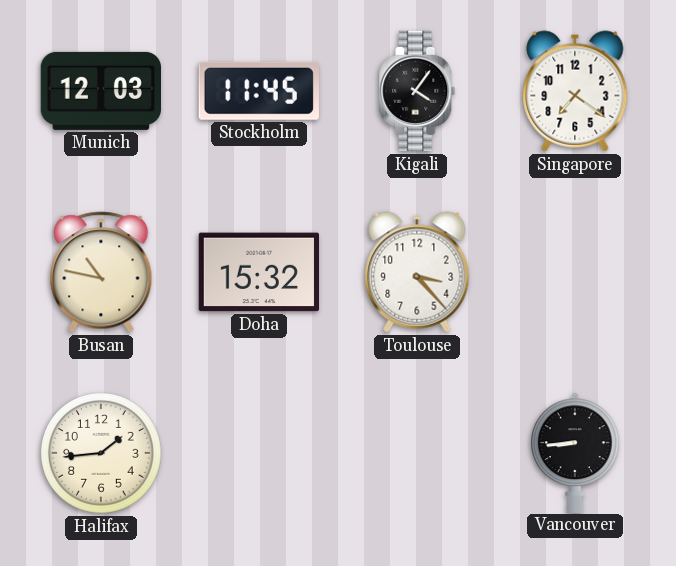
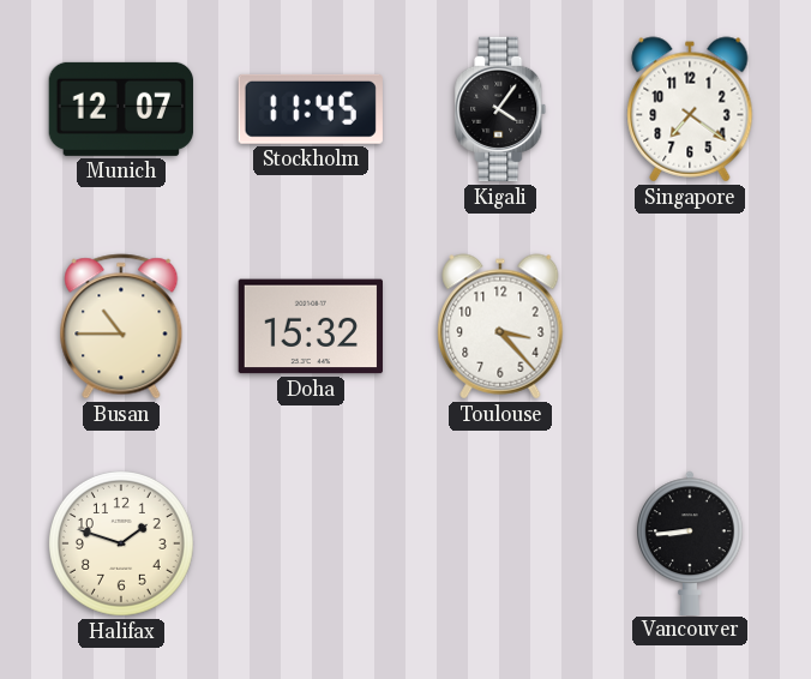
Munich: 12:03 -> 12:07
Busan: 10:47 -> 10:45
Halifax: 1:44 -> 1:48
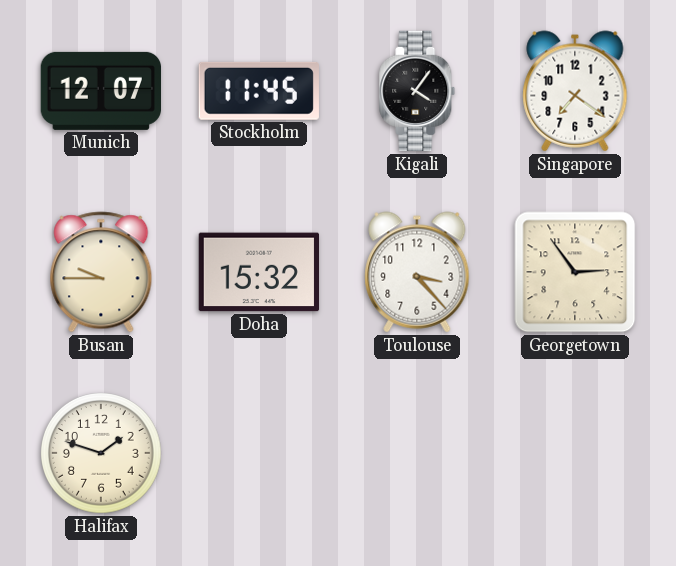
Busan: 10:45 -> 9:45
Georgetown: none -> 2:54
Vancouver: 8:44 -> none
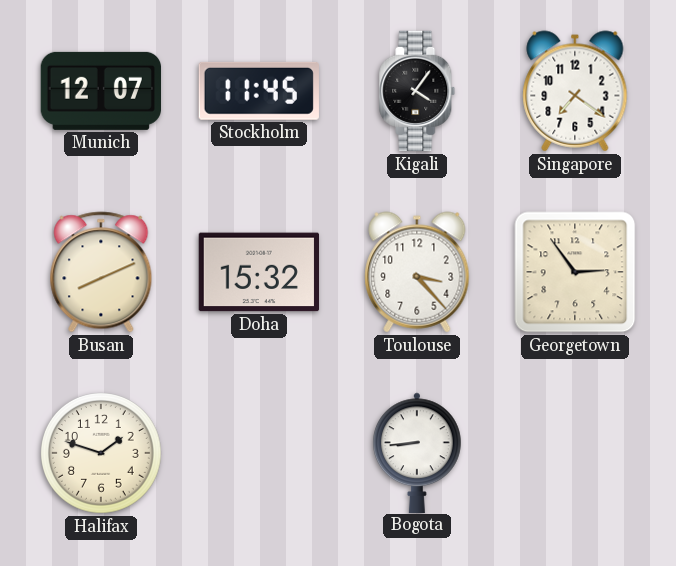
Busan: 9:45 -> 8:11
Bogota: none -> 8:44
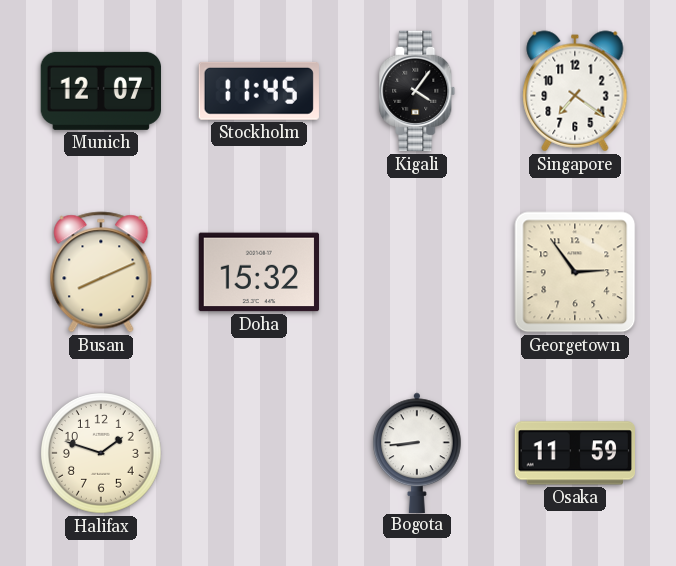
Toulouse: 3:23 -> none
Osaka: none -> 11:59
